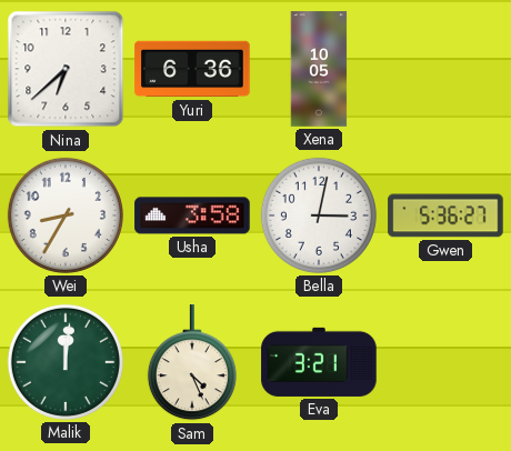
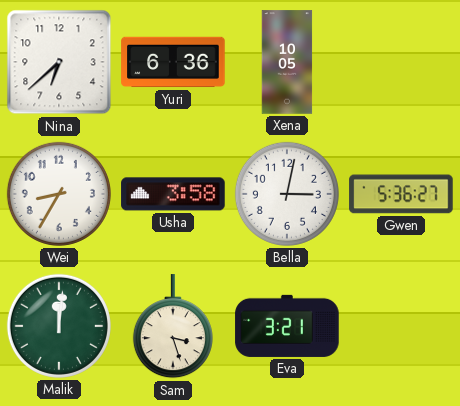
Sam: 4:26 -> 3:27
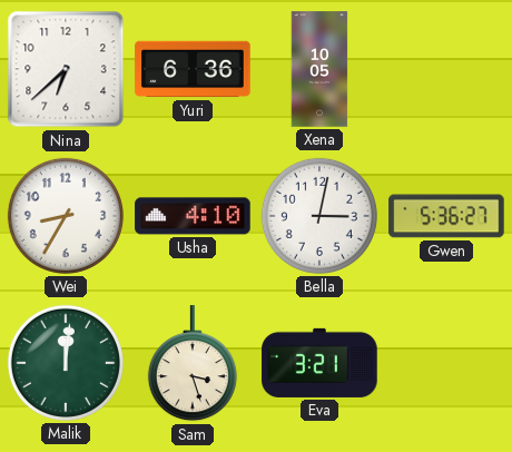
Usha: 3:58 -> 4:10
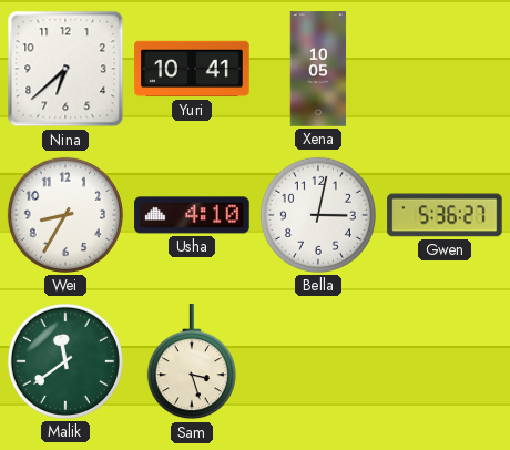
Yuri: 6:36 -> 10:41
Malik: 12:01 -> 11:39
Eva: 3:21 -> none
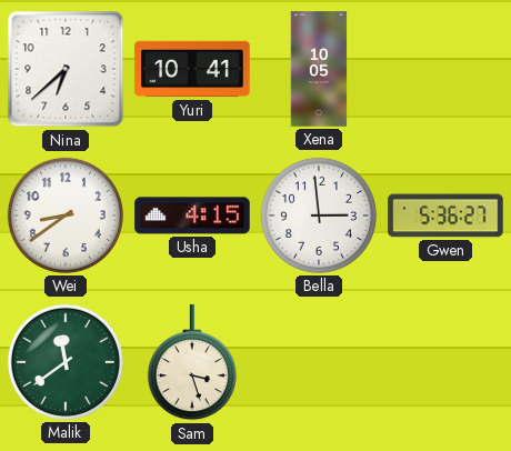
Wei: 8:35 -> 8:39
Usha: 4:10 -> 4:15
Bella: 3:02 -> 2:59
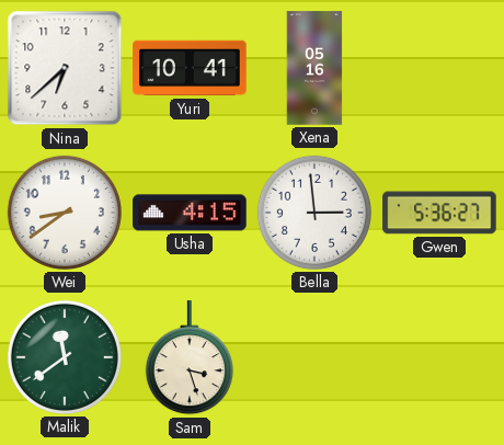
Xena: 10:05 -> 05:16
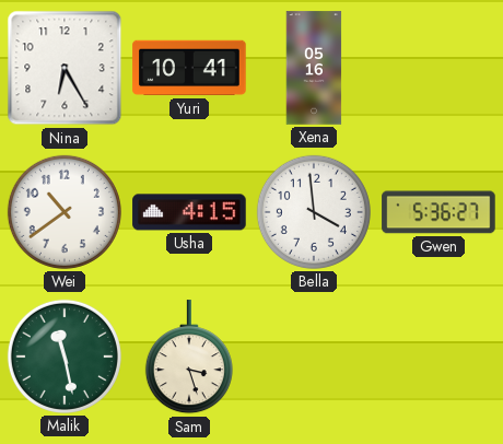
Nina: 6:38 -> 6:25
Wei: 8:39 -> 10:39
Bella: 2:59 -> 3:59
Malik: 11:39 -> 11:28
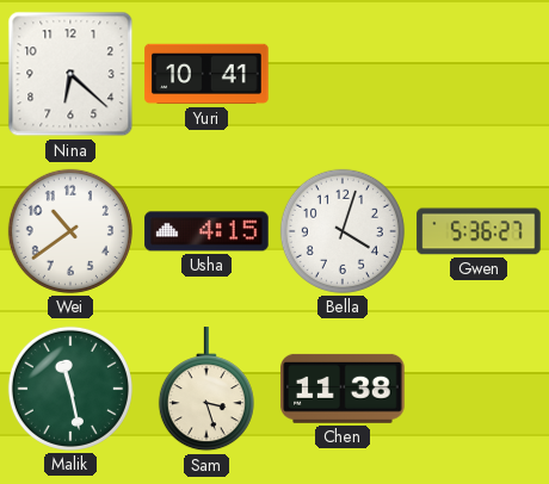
Nina: 6:25 -> 6:22
Xena: 05:16 -> none
Bella: 3:59 -> 4:03
Chen: none -> 11:38
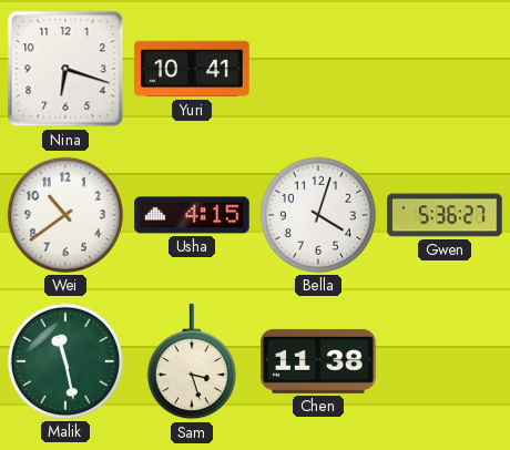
Nina: 6:22 -> 6:18
